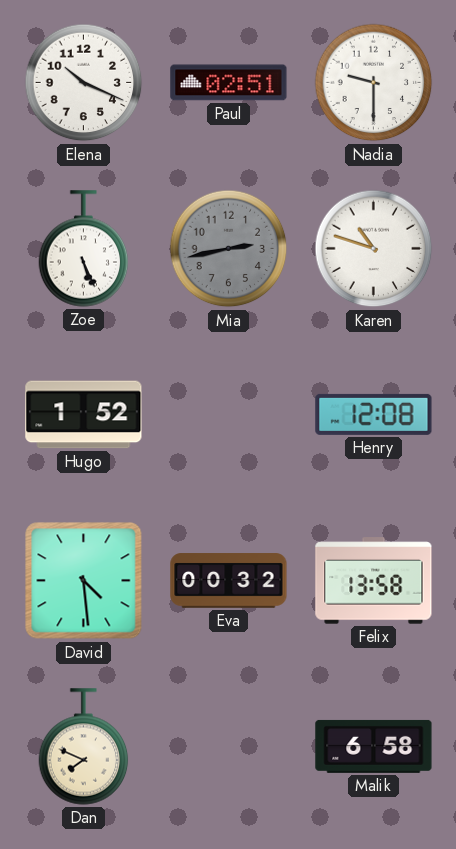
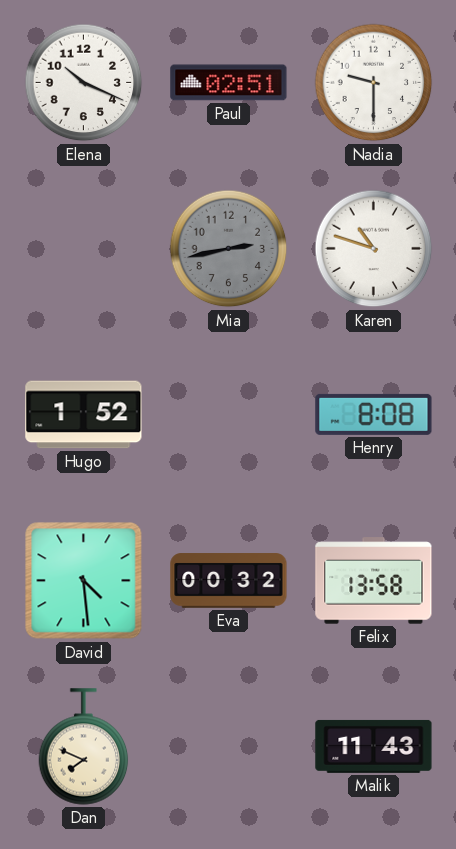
Zoe: 5:26 -> none
Henry: 12:08 -> 8:08
Malik: 6:58 -> 11:43
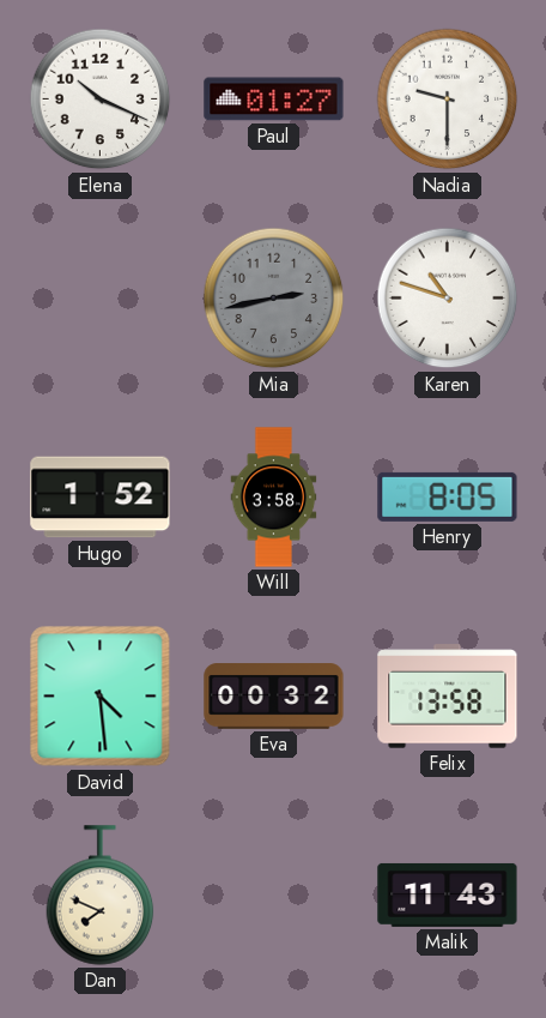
Paul: 02:51 -> 01:27
Will: none -> 3:58
Henry: 8:08 -> 8:05
